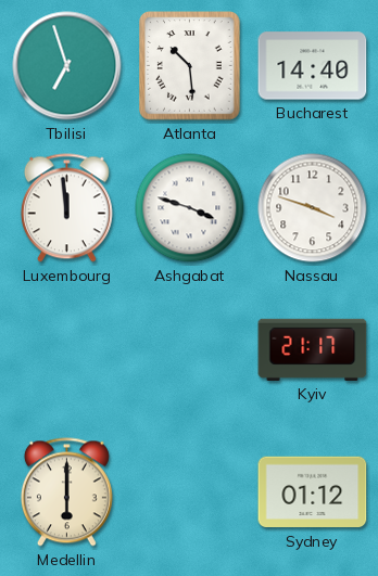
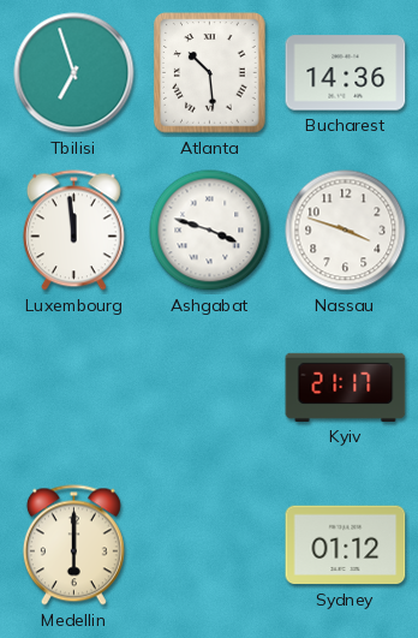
Bucharest: 14:40 -> 14:36
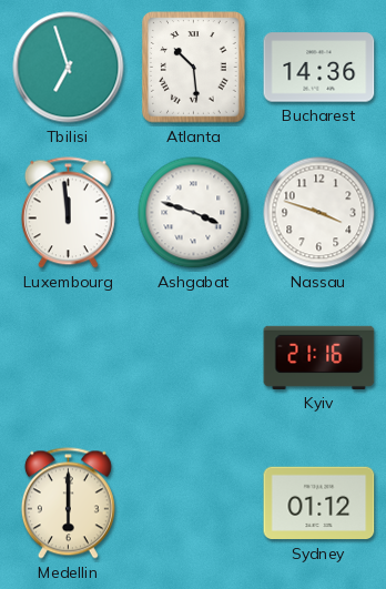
Kyiv: 21:17 -> 21:16
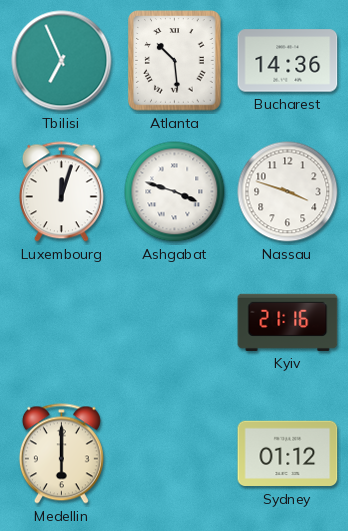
Tbilisi: 6:57 -> 6:56
Luxembourg: 11:59 -> 12:03
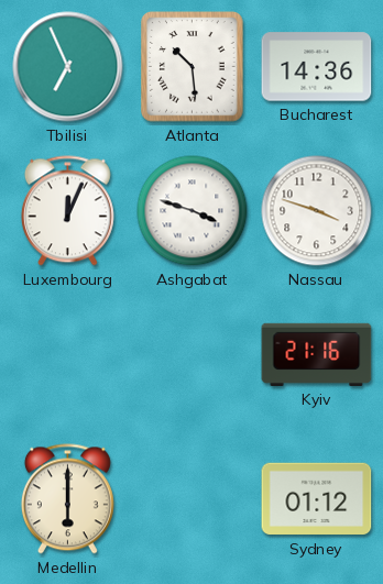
Luxembourg: 12:03 -> 12:04
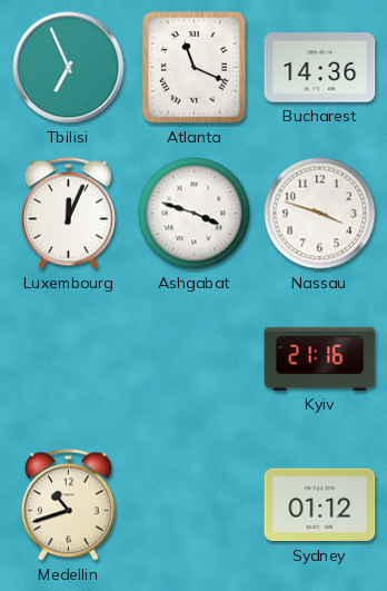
Atlanta: 10:29 -> 11:19
Medellin: 6:00 -> 10:42
